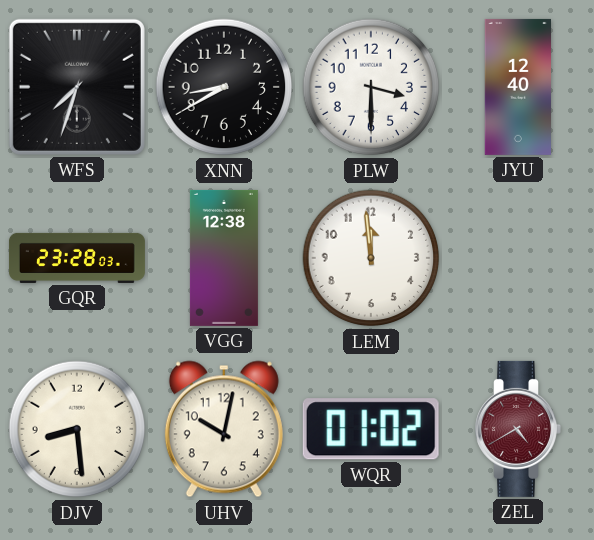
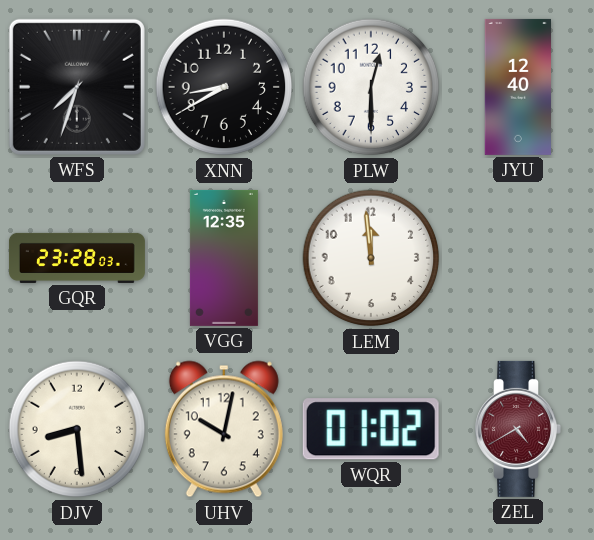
PLW: 3:30 -> 12:30
VGG: 12:38 -> 12:35
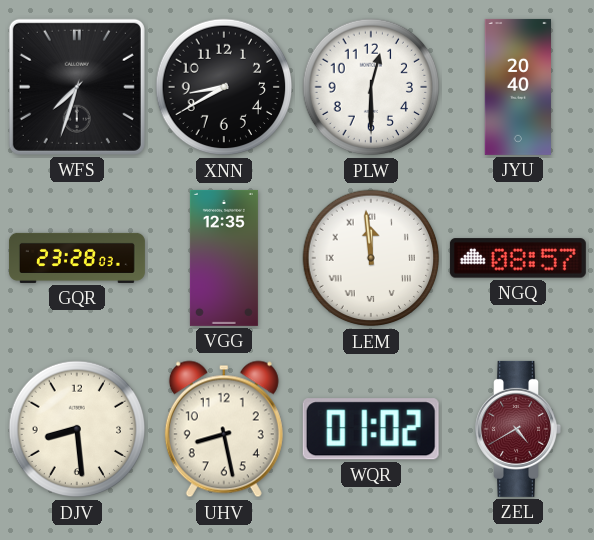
JYU: 12:40 -> 20:40
LEM numerals: Arabic -> Roman
NGQ: none -> 08:57
UHV: 10:02 -> 8:28
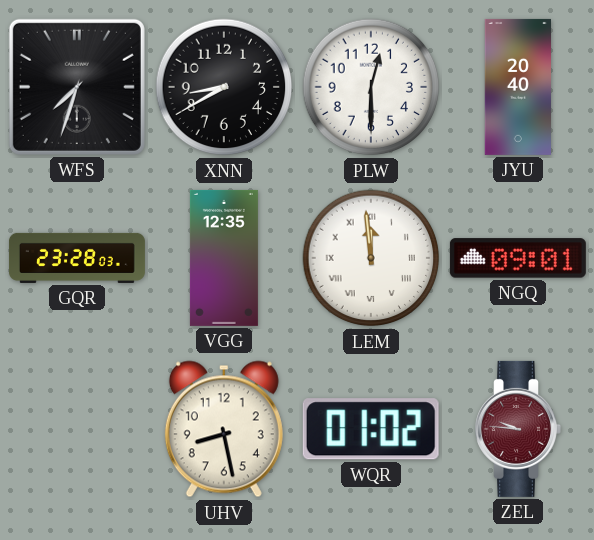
NGQ: 08:57 -> 09:01
DJV: 8:29 -> none
ZEL: 4:40 -> 9:46
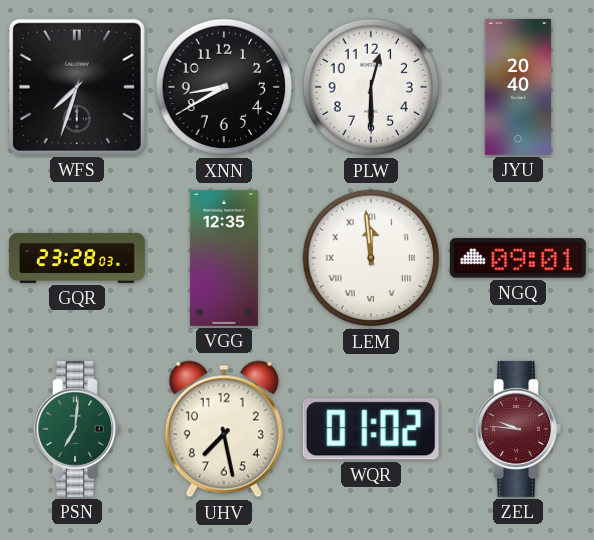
PSN: none -> 7:01
UHV: 8:28 -> 7:28
